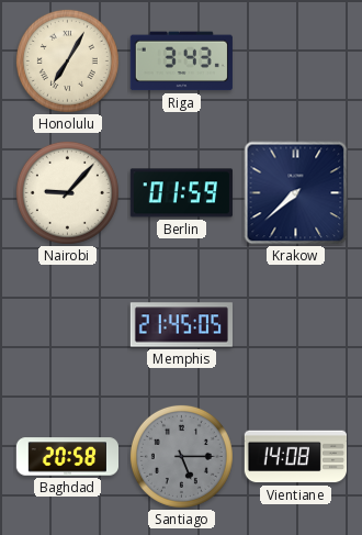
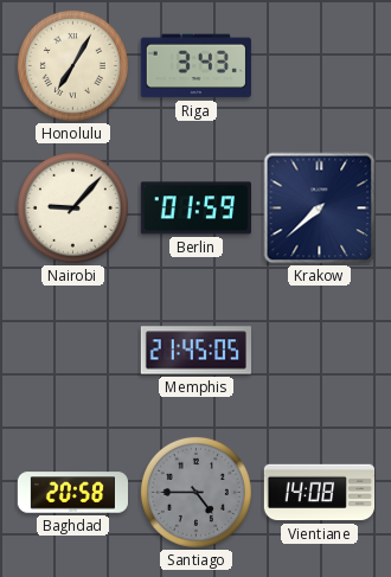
Santiago: 5:15 -> 4:45
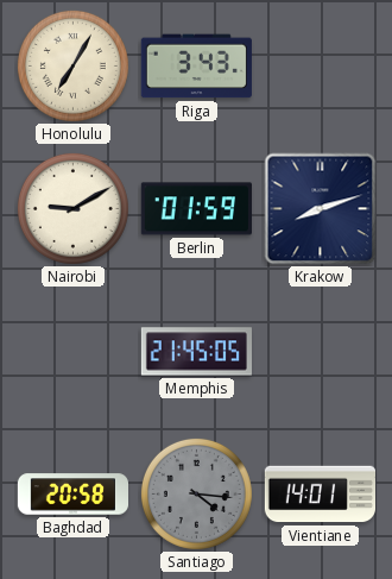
Nairobi: 9:07 -> 9:10
Krakow: 7:38 -> 8:12
Santiago: 4:45 -> 4:16
Vientiane: 14:08 -> 14:01
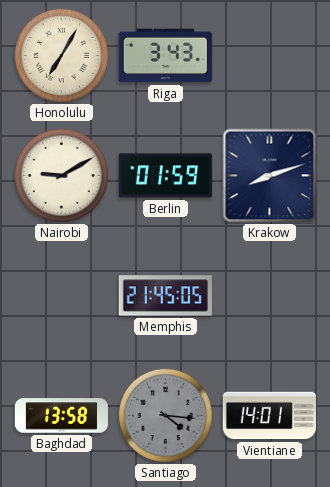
Baghdad: 20:58 -> 13:58
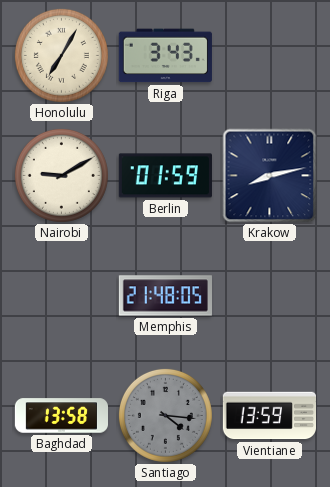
Krakow: 8:12 -> 8:13
Memphis: 21:45 -> 21:48
Vientiane: 14:01 -> 13:59
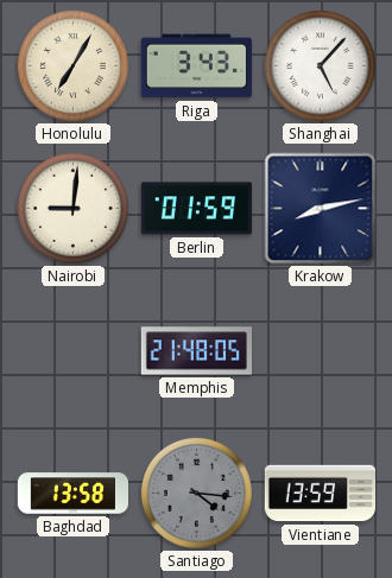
Shanghai: none -> 5:07
Nairobi: 9:10 -> 9:01
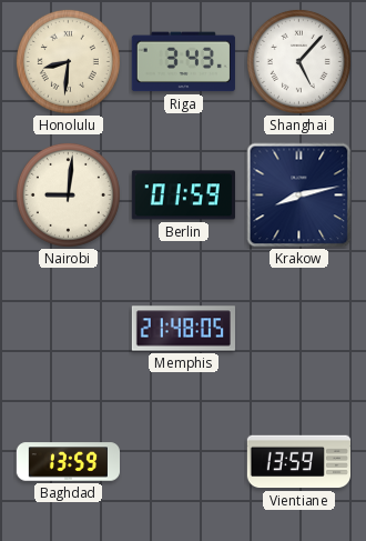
Honolulu: 7:05 -> 8:31
Baghdad: 13:58 -> 13:59
Santiago: 4:16 -> none
